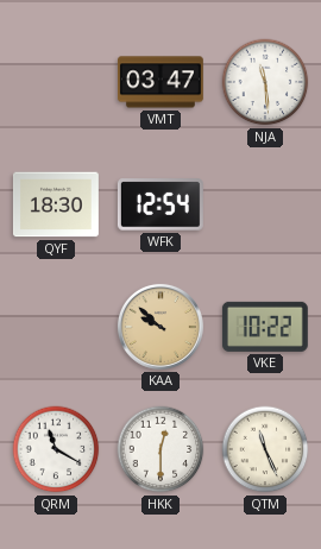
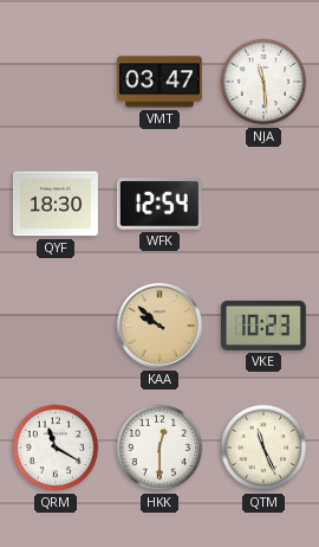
VKE: 10:22 -> 10:23
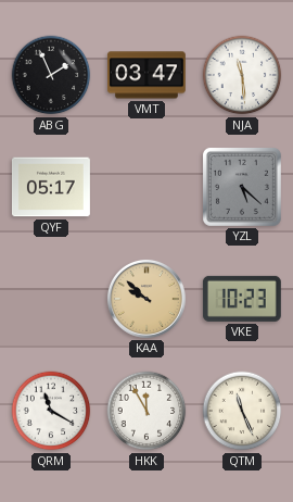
ABG: none -> 1:56
QYF: 18:30 -> 05:17
WFK: 12:54 -> none
YZL: none -> 5:22
HKK: 12:30 -> 11:55
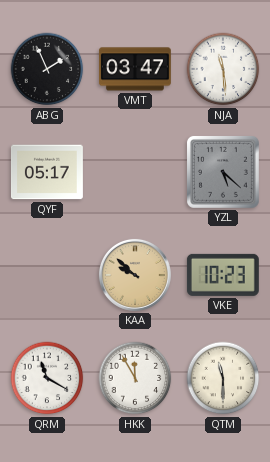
QTM: 11:26 -> 11:30
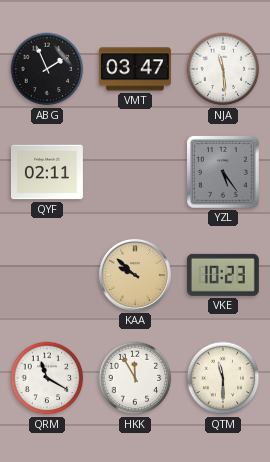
QYF: 05:17 -> 02:11
YZL: 5:22 -> 5:24
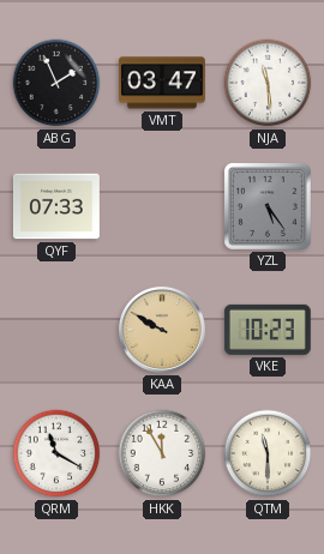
QYF: 02:11 -> 07:33
KAA: 9:52 -> 9:50
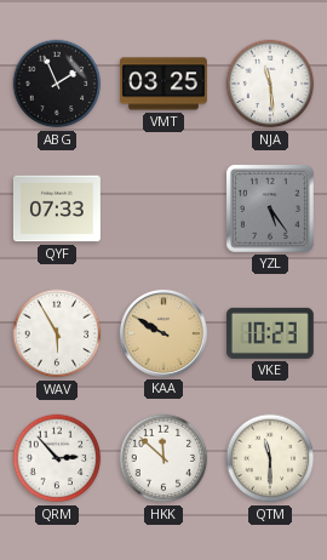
VMT: 03:47 -> 03:25
WAV: none -> 5:55
QRM: 11:20 -> 2:53
HKK: 11:55 -> 11:52
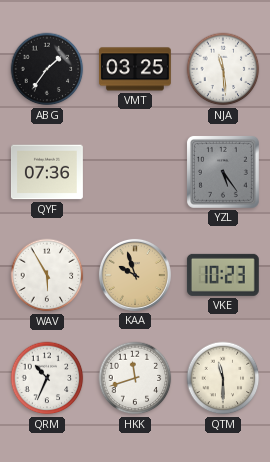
ABG: 1:56 -> 1:36
QYF: 07:33 -> 07:36
KAA: 9:50 -> 9:57
QRM: 2:53 -> 10:34
HKK: 11:52 -> 11:42
